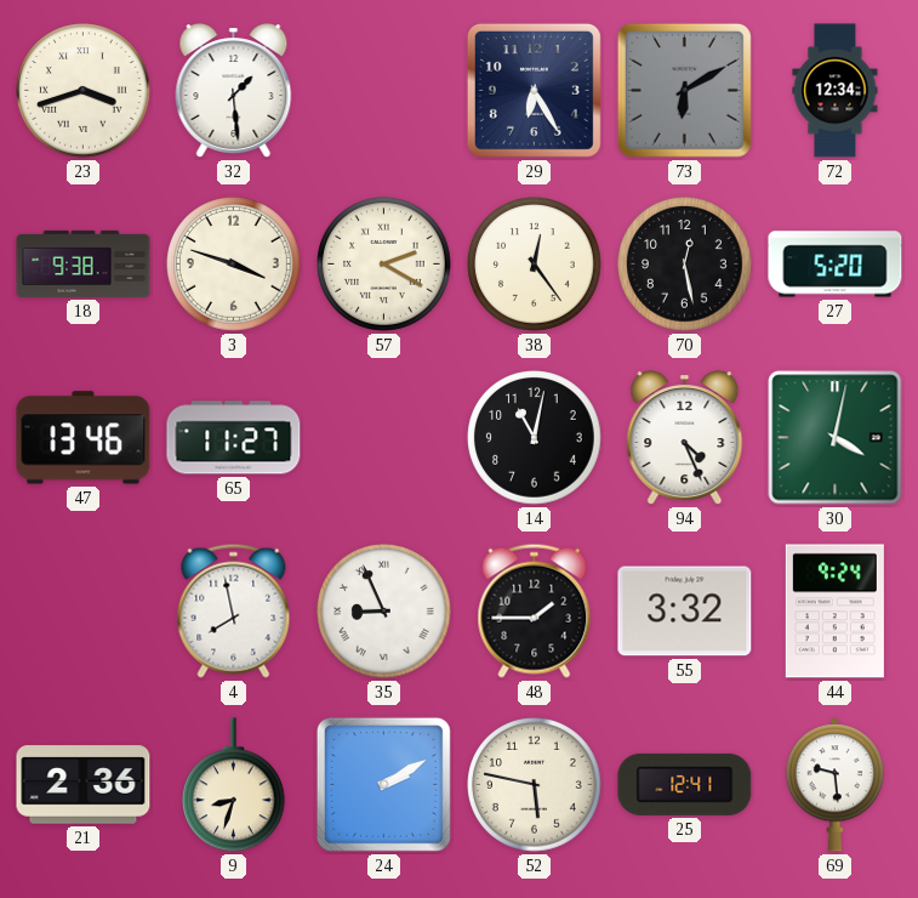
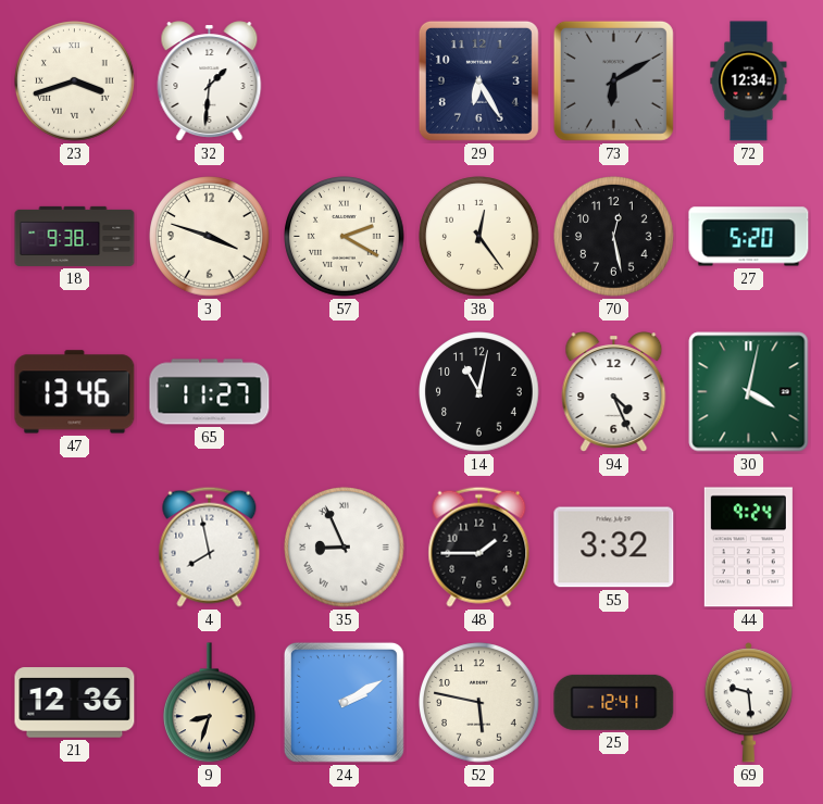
32: 1:29 -> 1:31
21: 2:36 -> 12:36
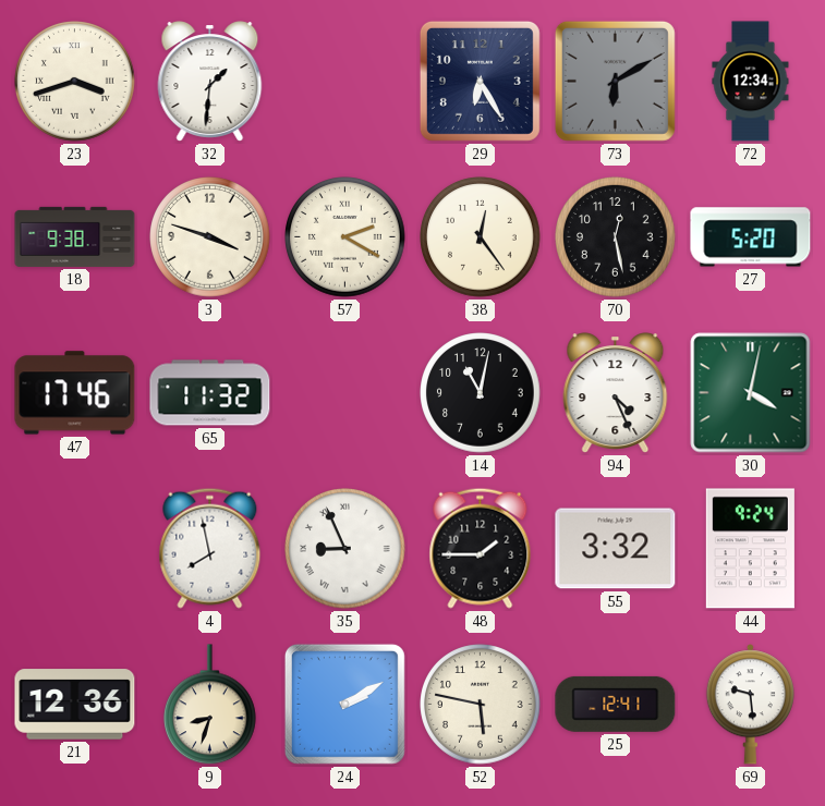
47: 13:46 -> 17:46
65: 11:27 -> 11:32
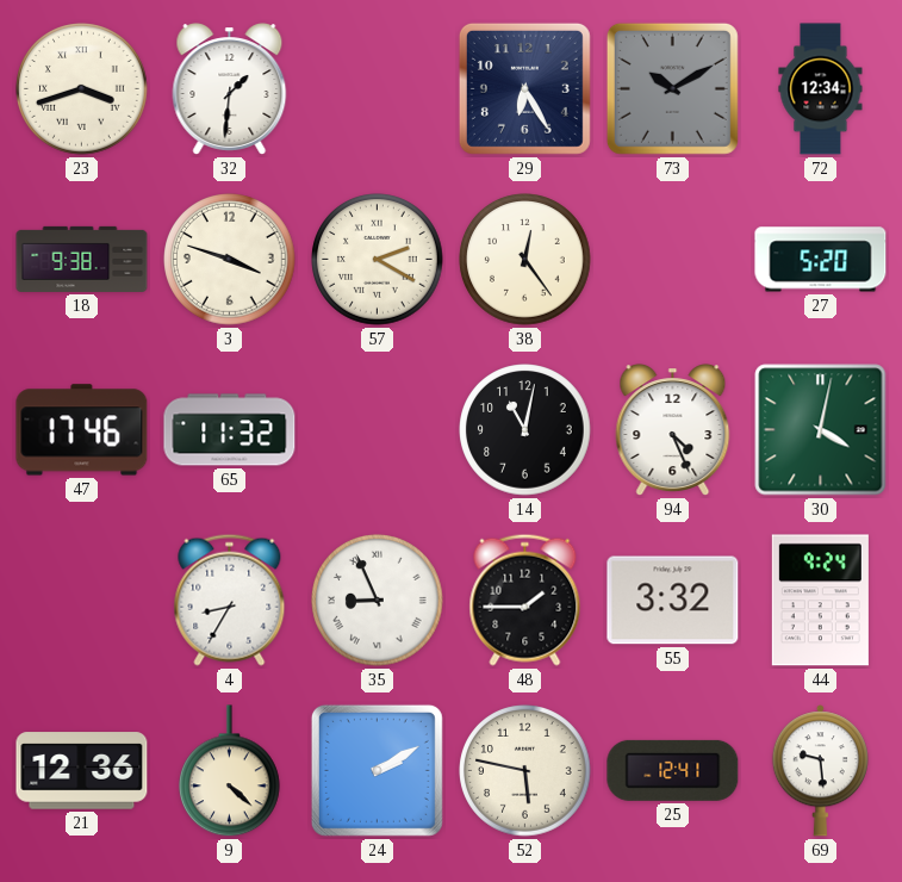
73: 6:10 -> 10:10
70: 12:28 -> none
4: 7:58 -> 8:35
9: 8:33 -> 4:22
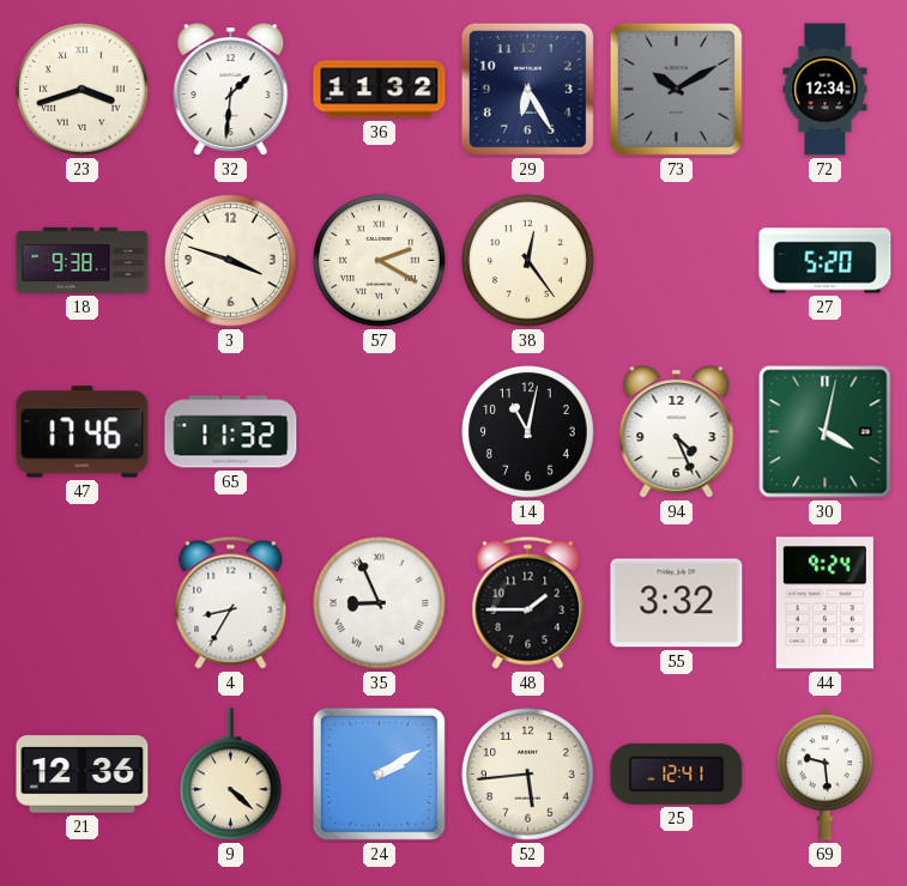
36: none -> 11:32
52: 5:47 -> 5:44
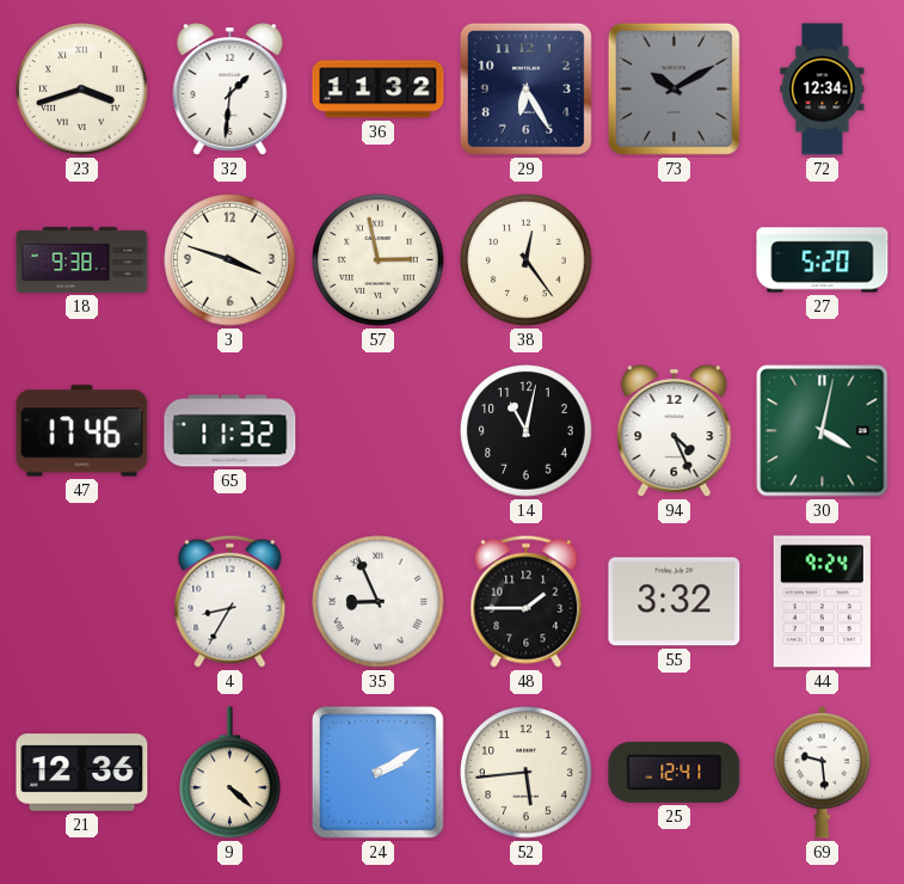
57: 2:20 -> 2:58
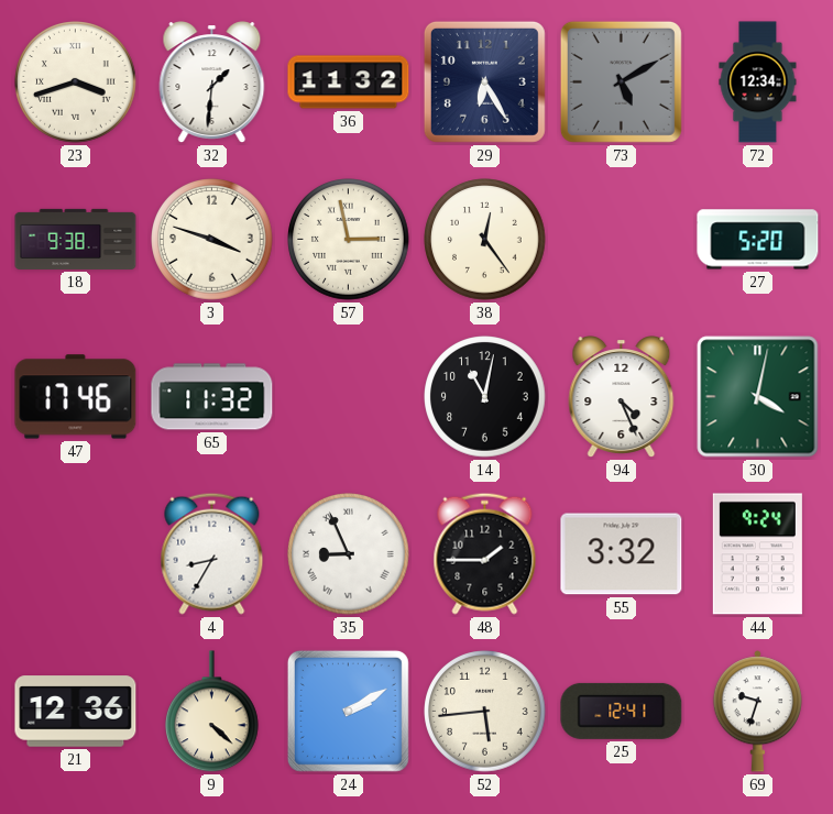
73: 10:10 -> 5:10
69: 9:29 -> 9:33
